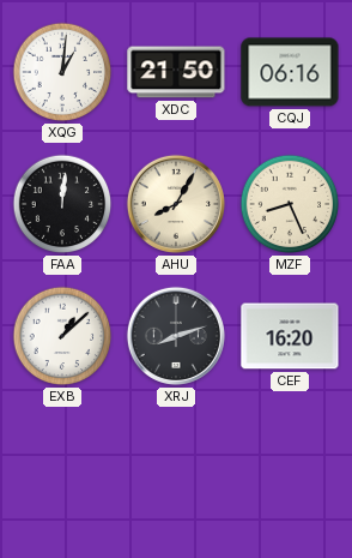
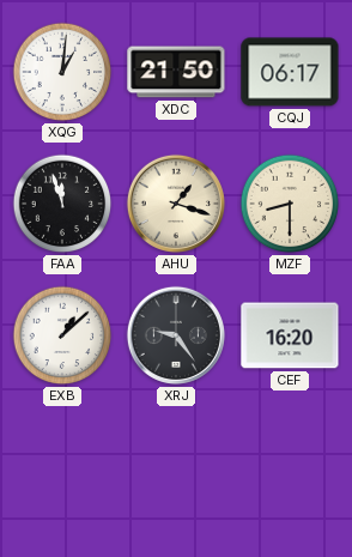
CQJ: 06:16 -> 06:17
FAA: 12:01 -> 11:57
AHU: 8:05 -> 1:18
MZF: 8:26 -> 8:30
XRJ: 8:12 -> 9:24
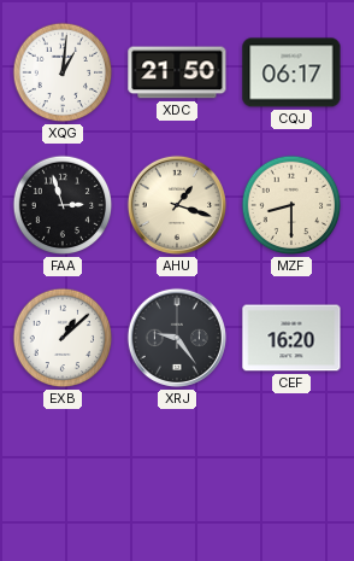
FAA: 11:57 -> 2:57
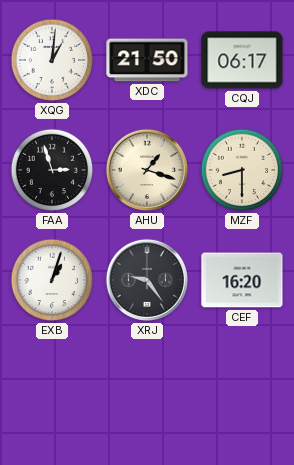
EXB: 1:08 -> 1:03
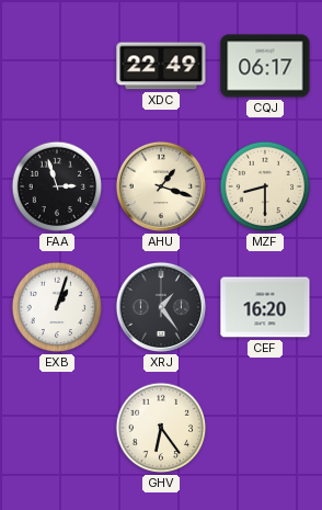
XQG: 1:01 -> none
XDC: 21:50 -> 22:49
XRJ: 9:24 -> 1:24
GHV: none -> 6:24
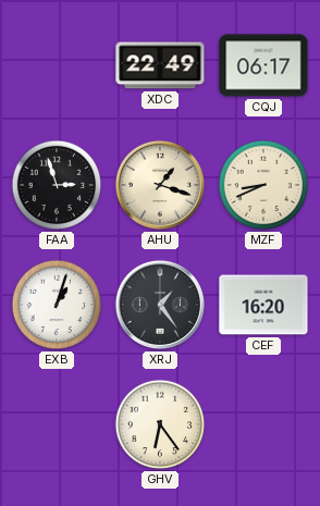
MZF: 8:30 -> 8:41
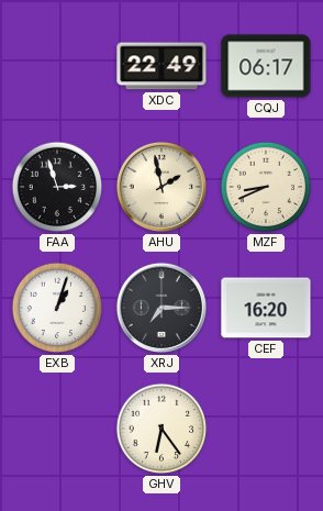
AHU: 1:18 -> 1:58
XRJ: 1:24 -> 7:15
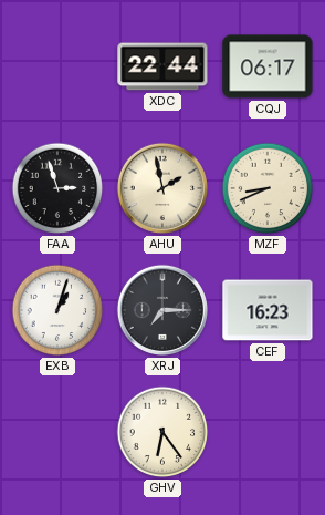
XDC: 22:49 -> 22:44
CEF: 16:20 -> 16:23
